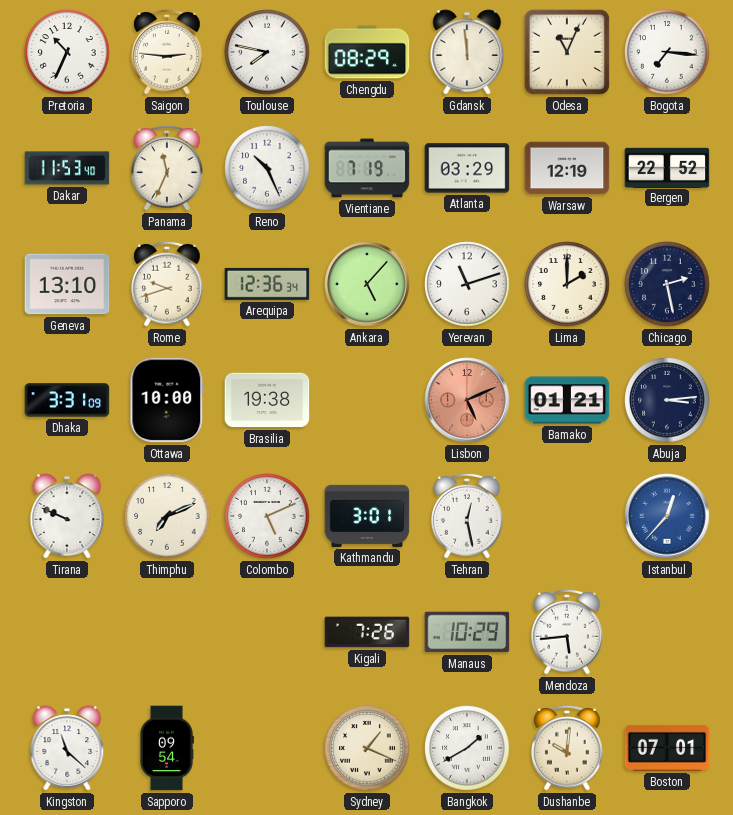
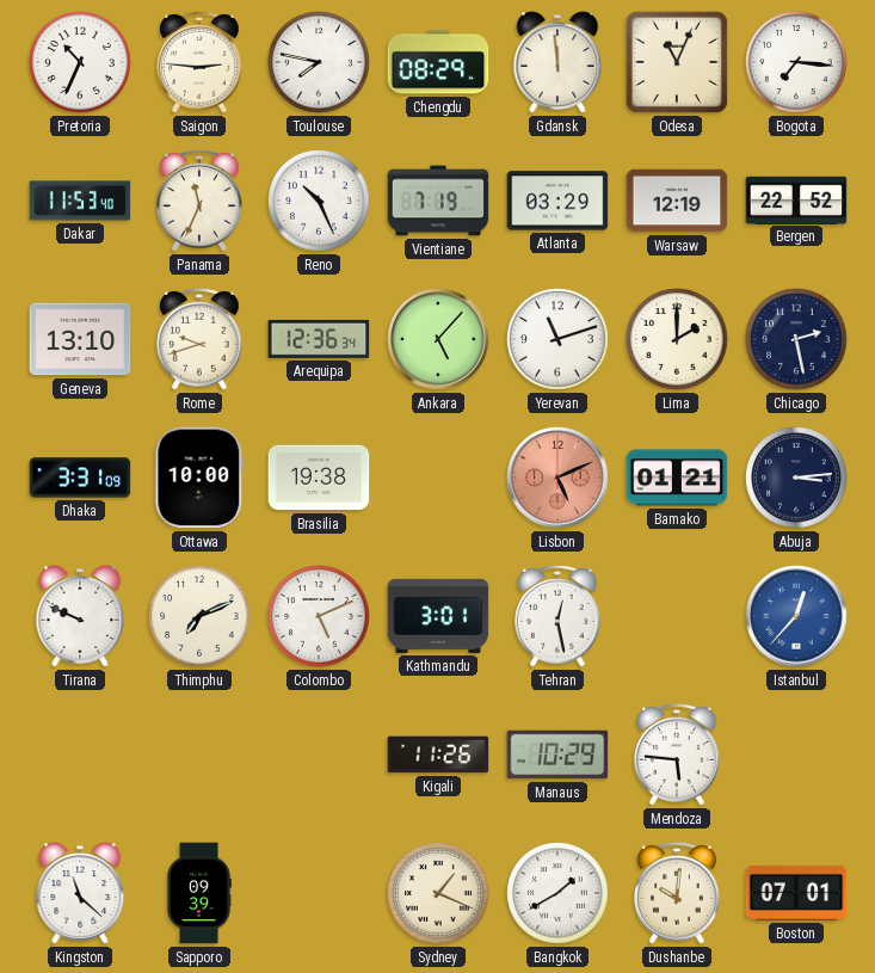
Kigali: 7:26 -> 11:26
Mendoza: 5:44 -> 5:46
Sapporo: 09:54 -> 09:39
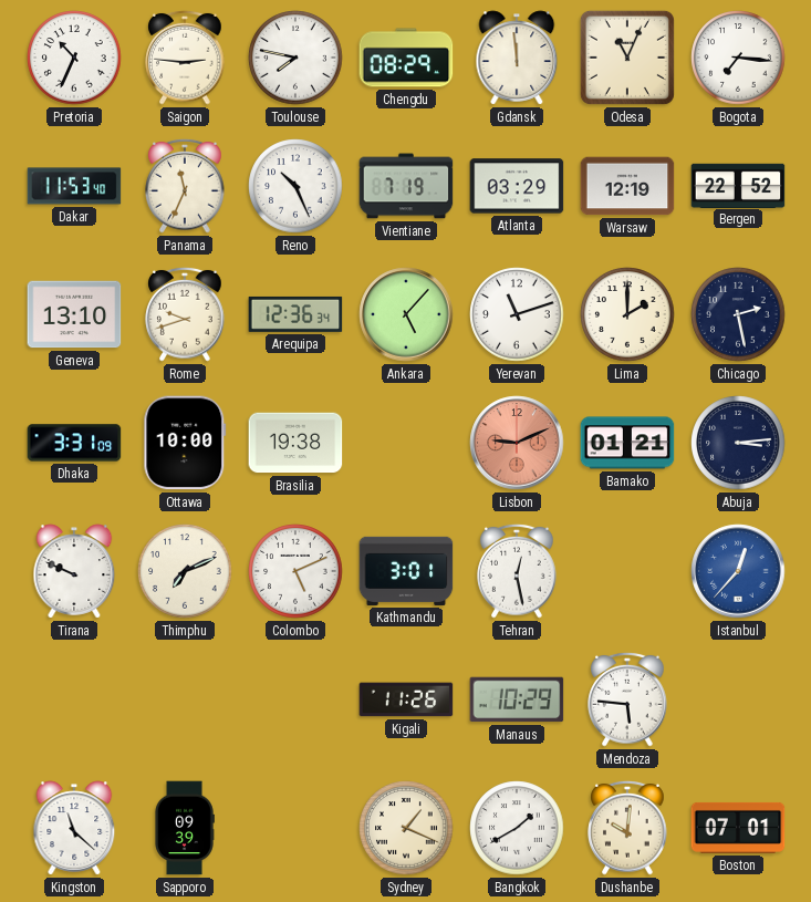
Lisbon: 5:11 -> 9:11
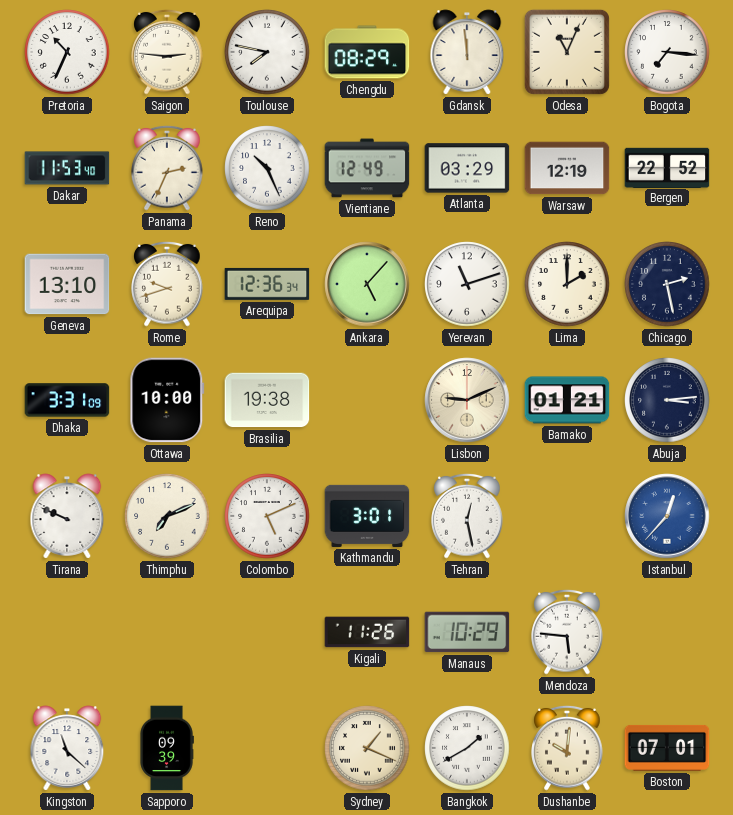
Panama: 11:34 -> 2:34
Vientiane: 7:19 -> 12:49
Lisbon dial: salmon -> cream
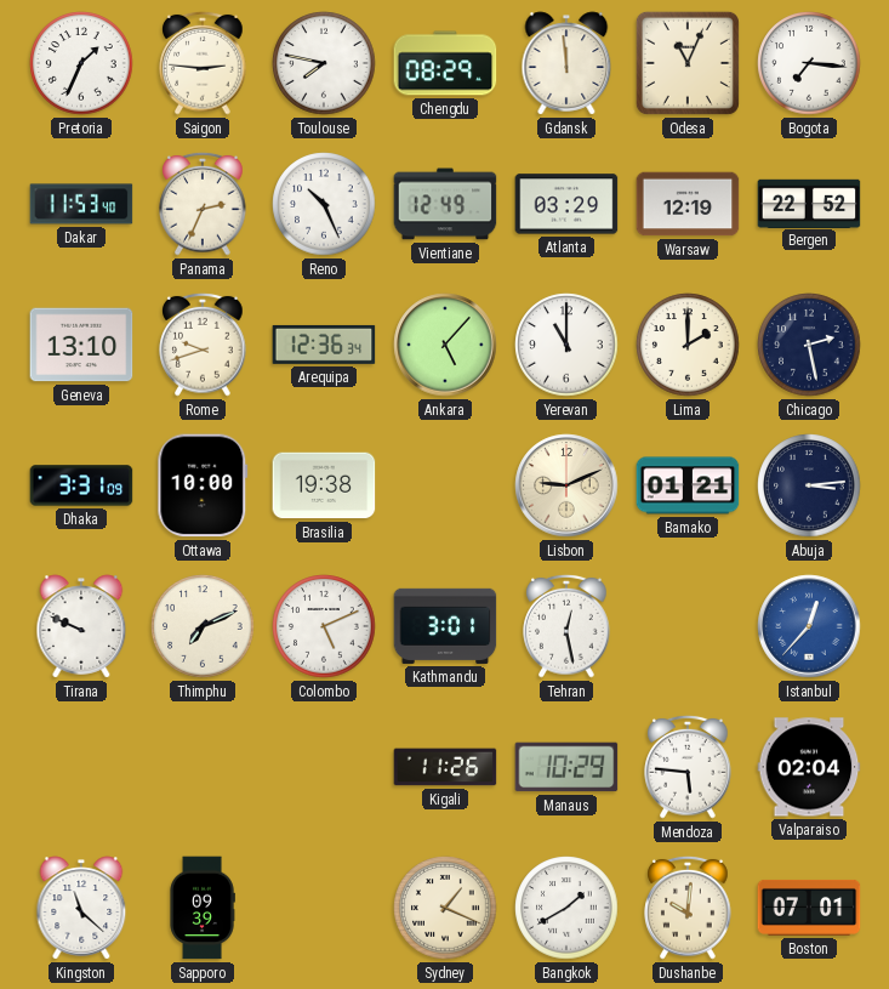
Pretoria: 10:34 -> 1:34
Yerevan: 11:12 -> 11:00
Valparaiso: none -> 02:04
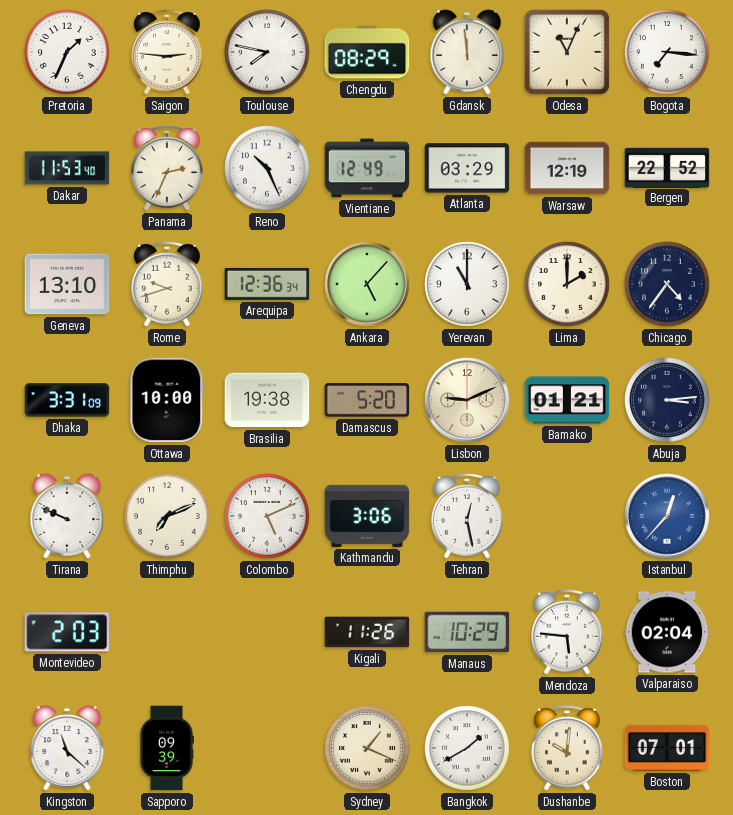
Chicago: 2:28 -> 4:36
Damascus: none -> 5:20
Kathmandu: 3:01 -> 3:06
Montevideo: none -> 2:03
